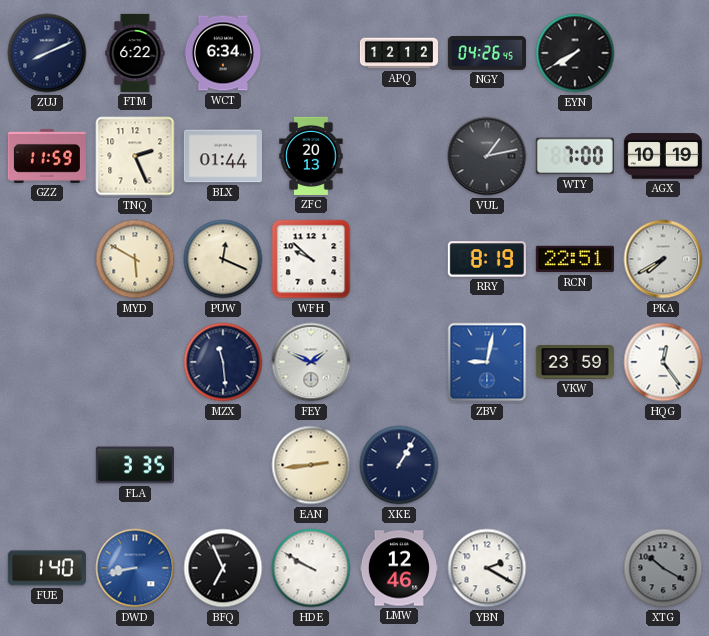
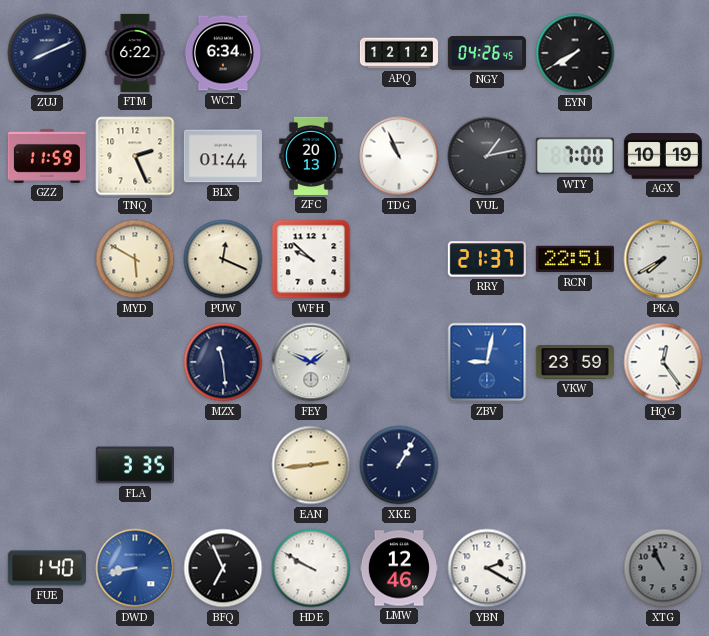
TDG: none -> 10:56
RRY: 8:19 -> 21:37
XTG: 10:20 -> 10:56
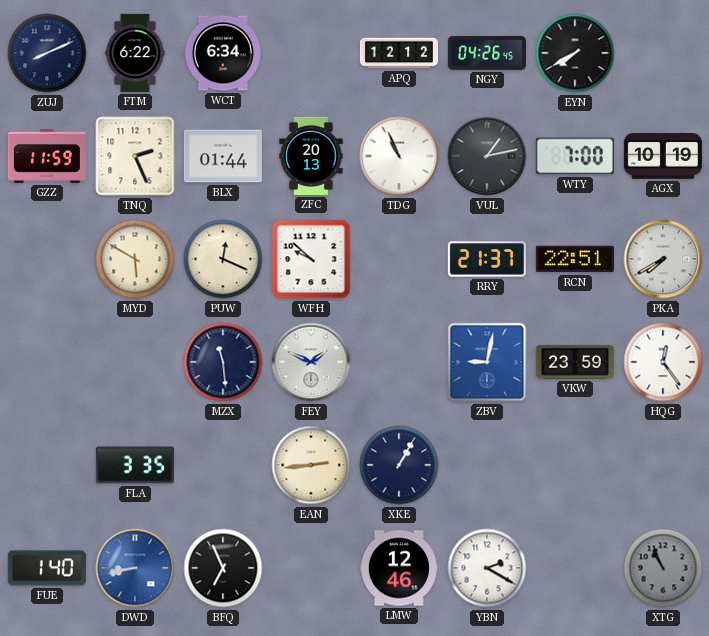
HDE: 9:50 -> none
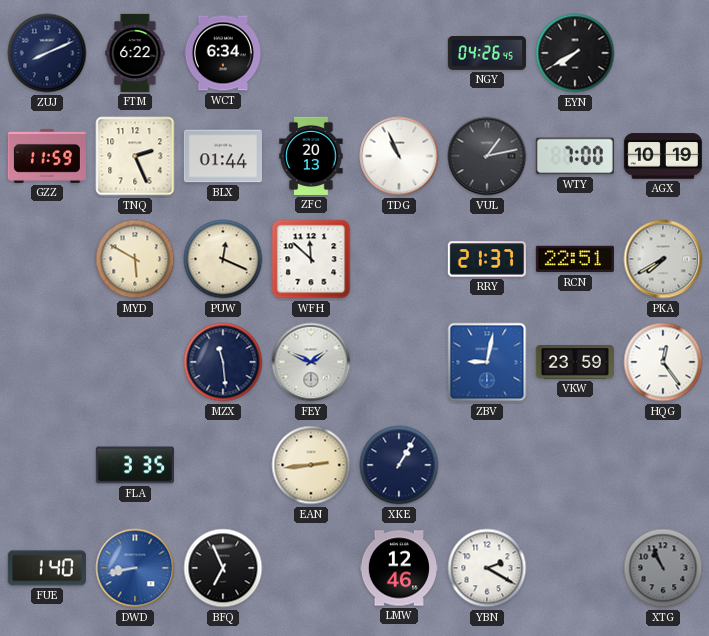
APQ: 12:12 -> none
WFH: 9:52 -> 11:52
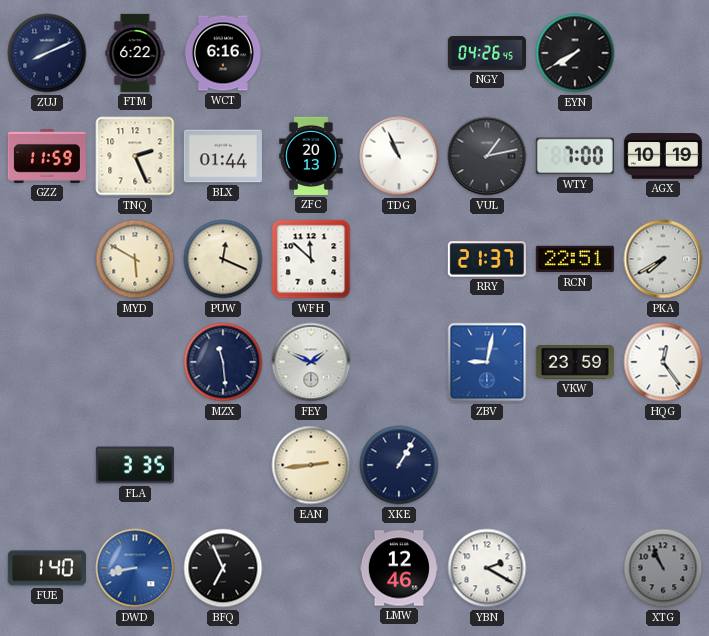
WCT: 6:34 -> 6:16
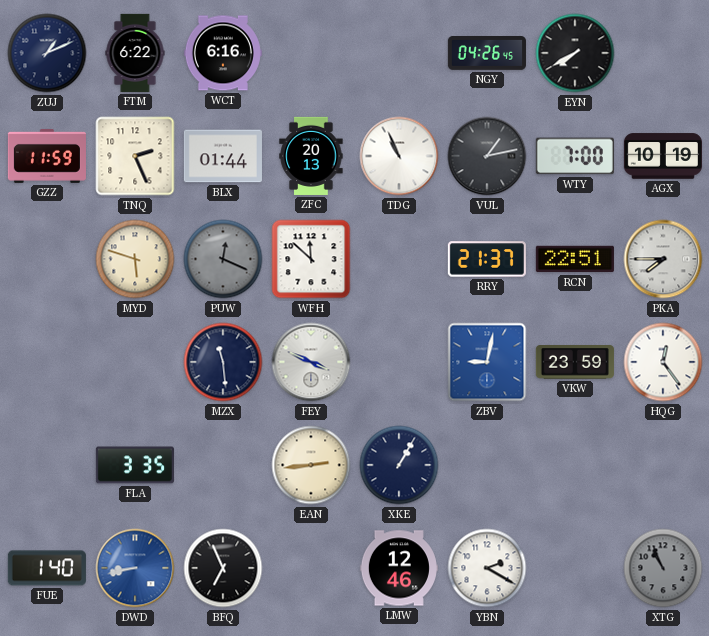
ZUJ: 8:11 -> 1:11
MYD: 5:50 -> 5:48
PUW dial: cream -> grey
PKA: 7:40 -> 7:45
FEY: 1:49 -> 3:49
